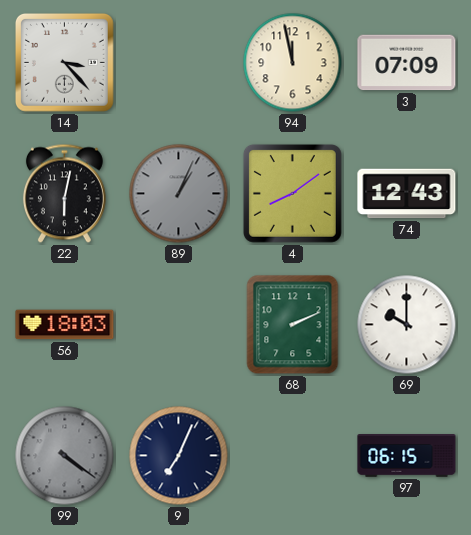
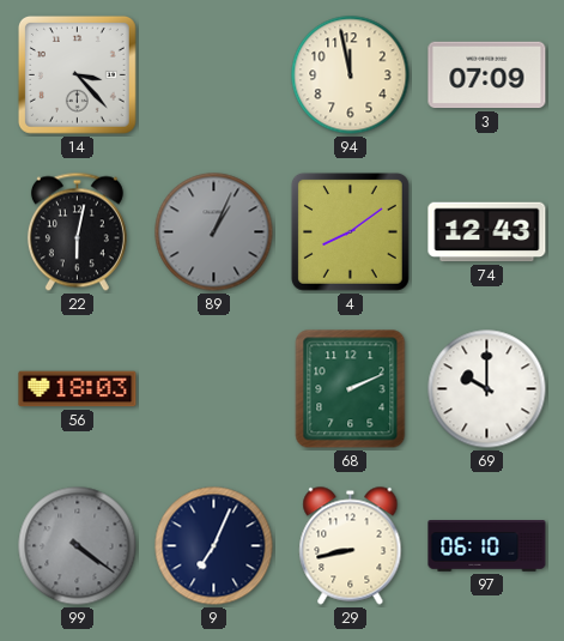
29: none -> 8:43
97: 06:15 -> 06:10
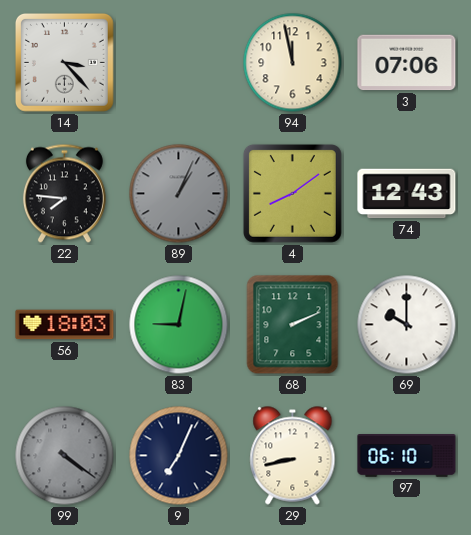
3: 07:09 -> 07:06
22: 6:02 -> 7:46
83: none -> 9:02
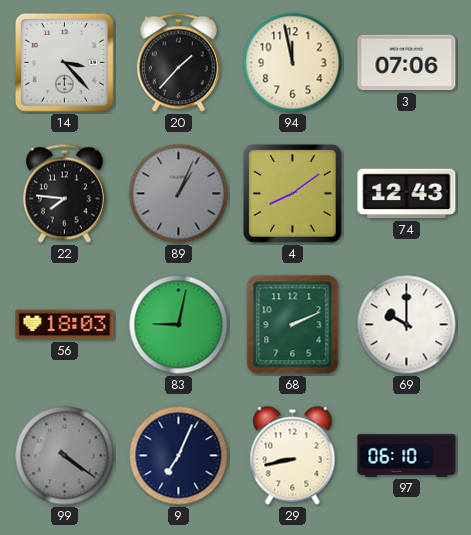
20: none -> 1:37
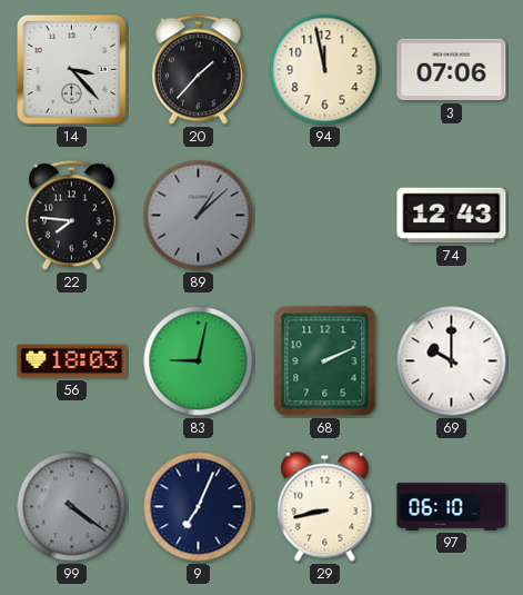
89: 1:04 -> 1:08
4: 8:09 -> none
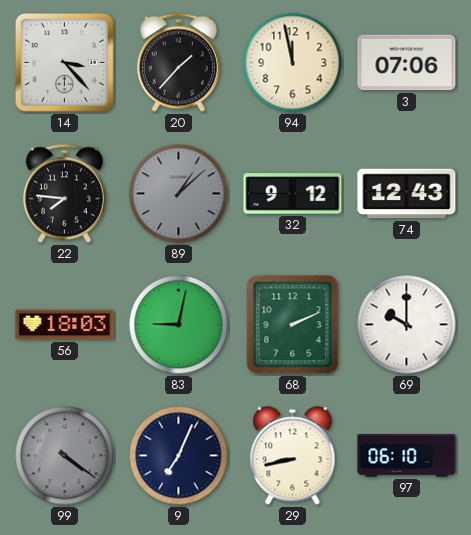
32: none -> 9:12
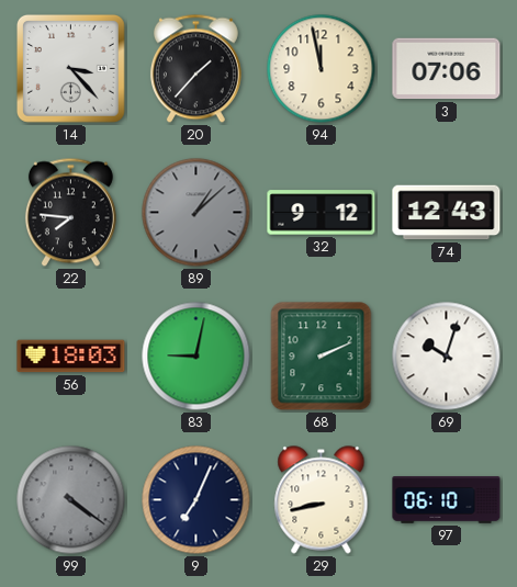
69: 10:00 -> 10:03
